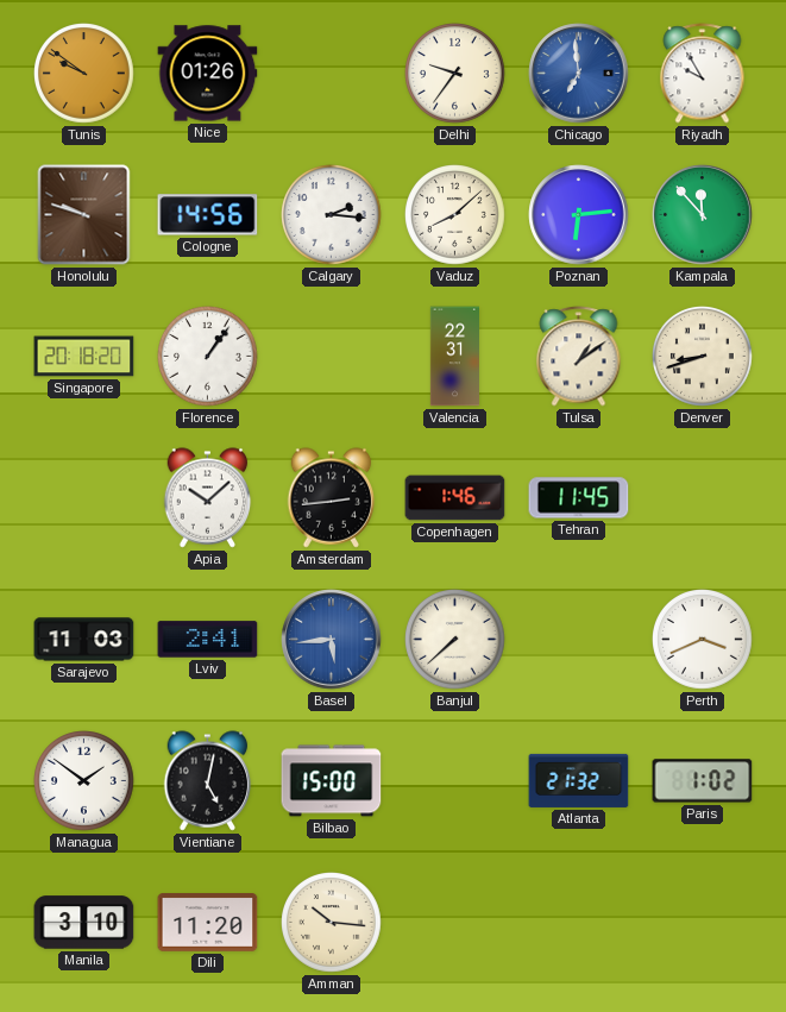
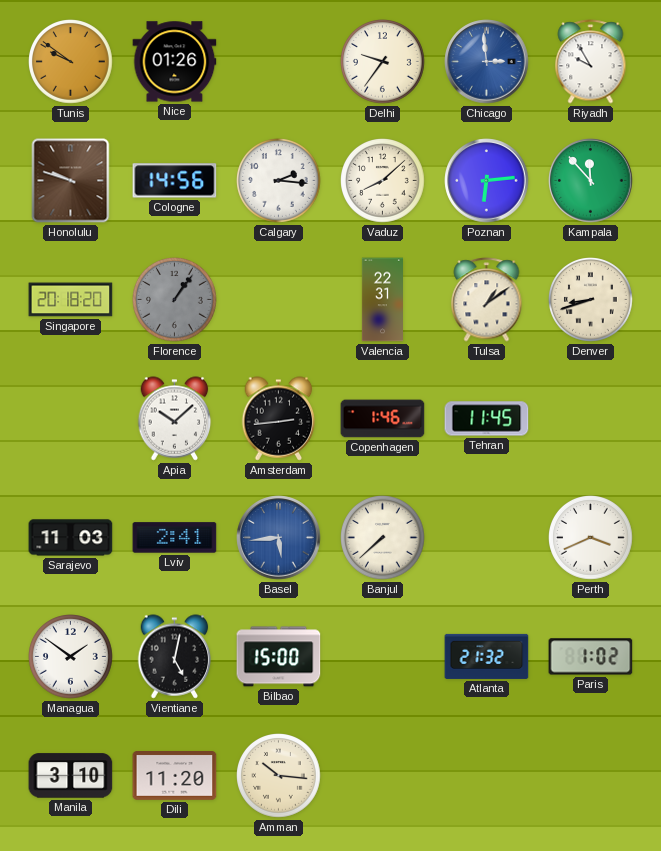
Chicago: 6:59 -> 2:59
Florence dial: white -> grey
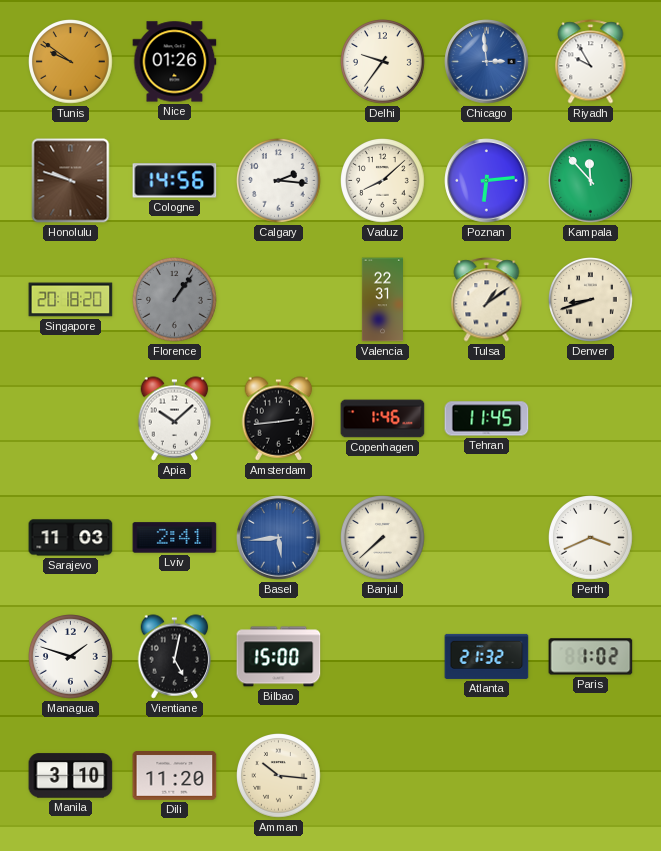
Managua: 1:51 -> 1:48
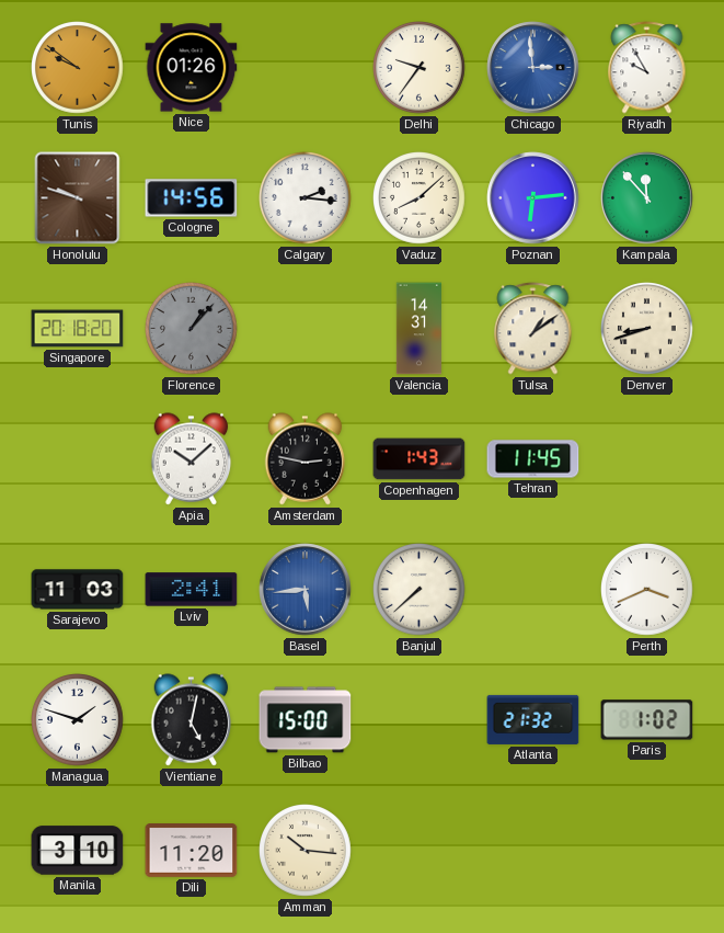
Florence: 1:06 -> 1:07
Valencia: 22:31 -> 14:31
Amsterdam: 2:44 -> 2:47
Copenhagen: 1:46 -> 1:43
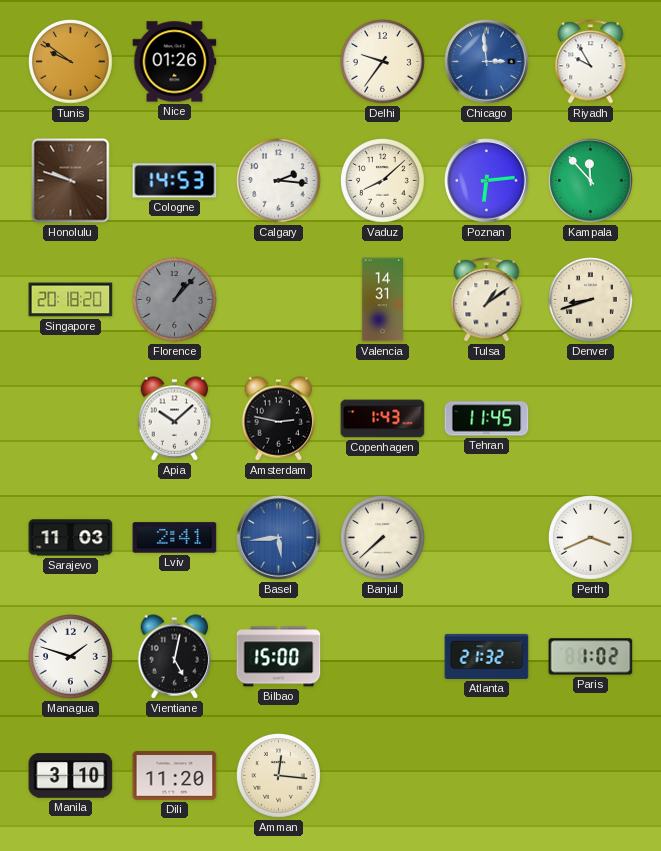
Cologne: 14:56 -> 14:53
Amman: 10:16 -> 12:16
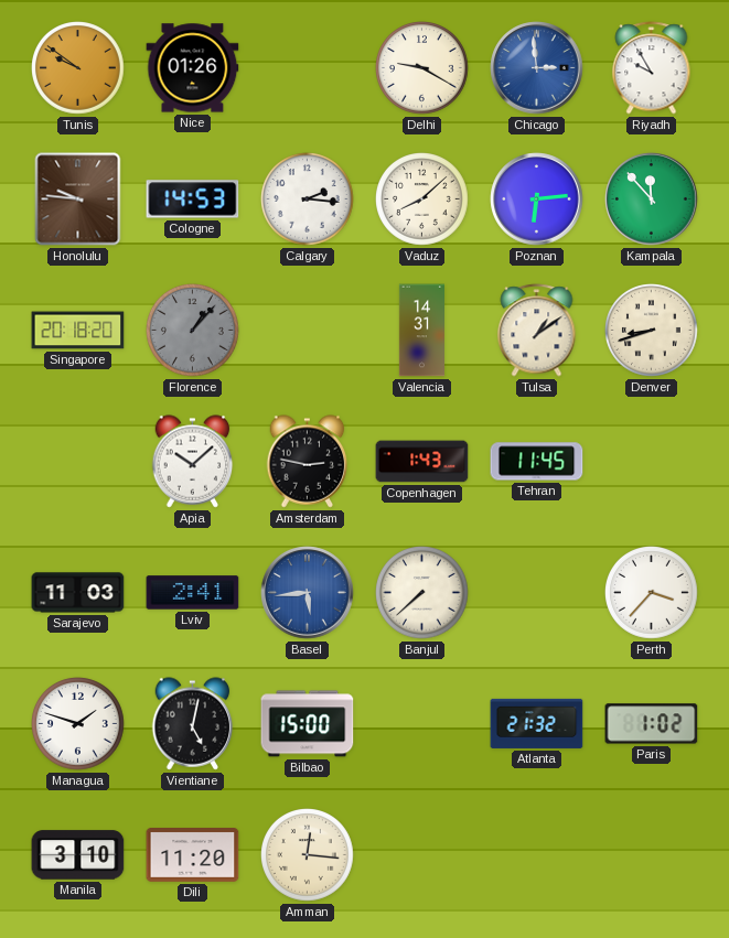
Delhi: 9:36 -> 9:20
Honolulu: 9:48 -> 9:46
Perth: 3:41 -> 3:37
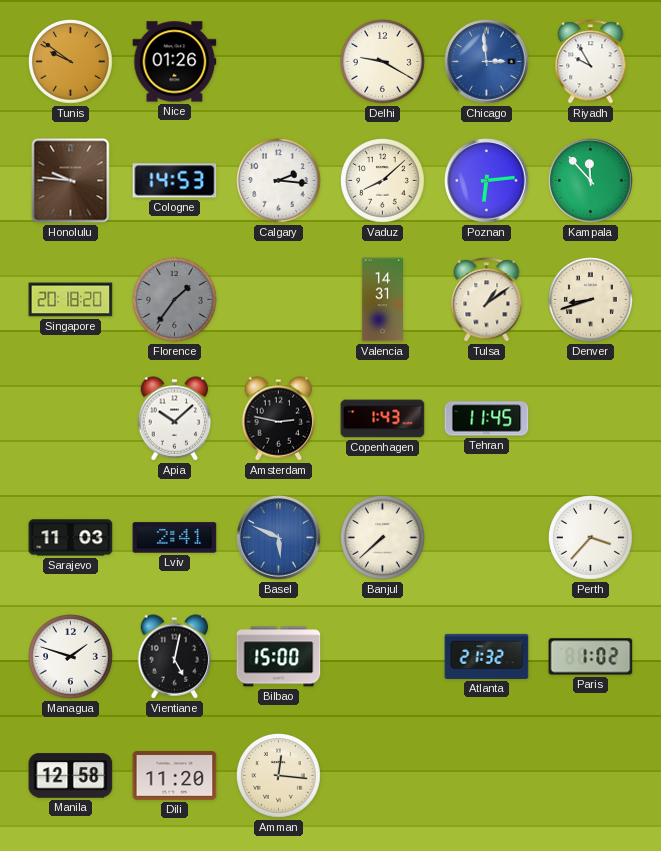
Florence: 1:07 -> 1:36
Basel: 5:44 -> 5:49
Manila: 3:10 -> 12:58
